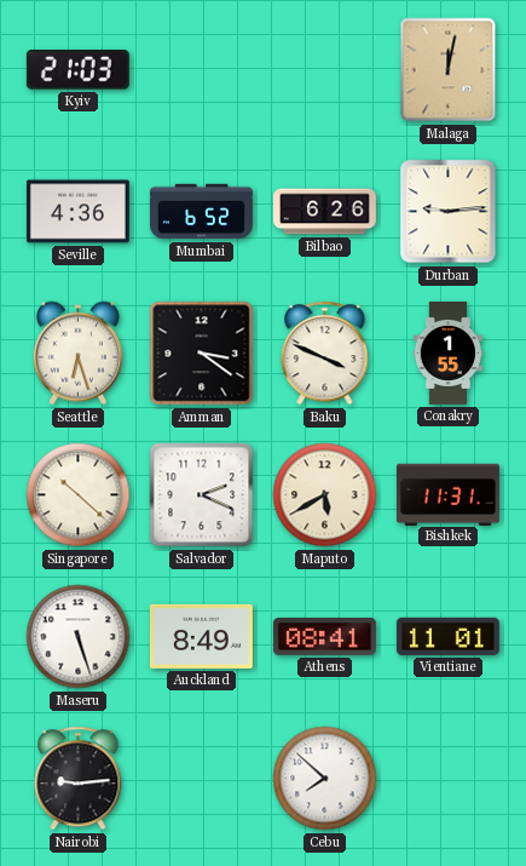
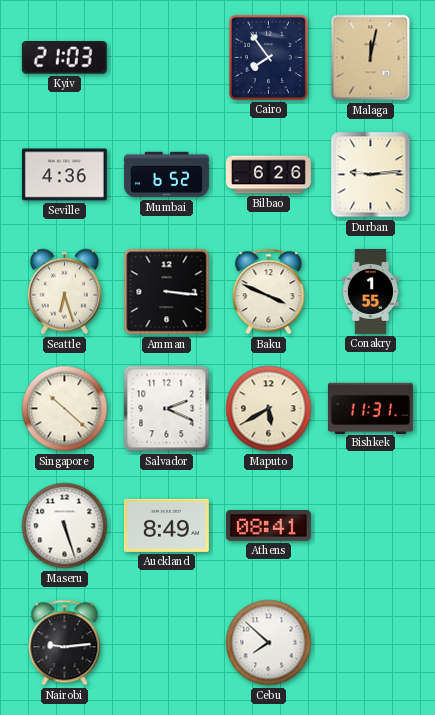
Cairo: none -> 7:54
Amman: 3:21 -> 3:16
Vientiane: 11:01 -> none
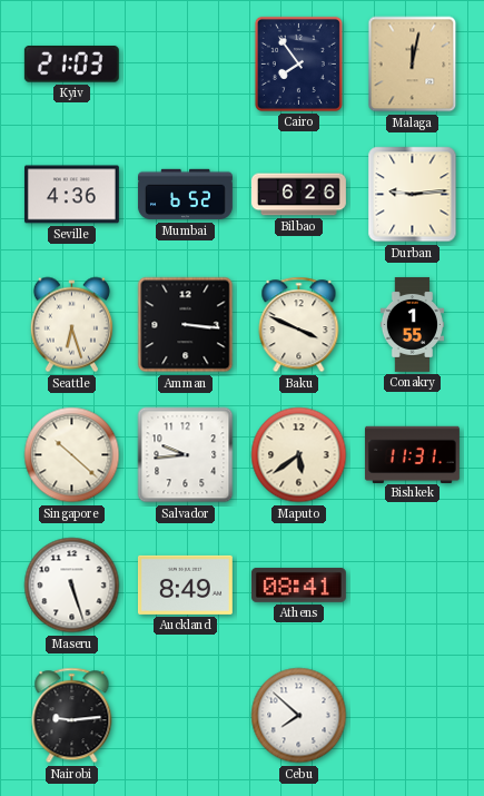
Salvador: 2:19 -> 9:44
Maputo: 5:40 -> 5:39
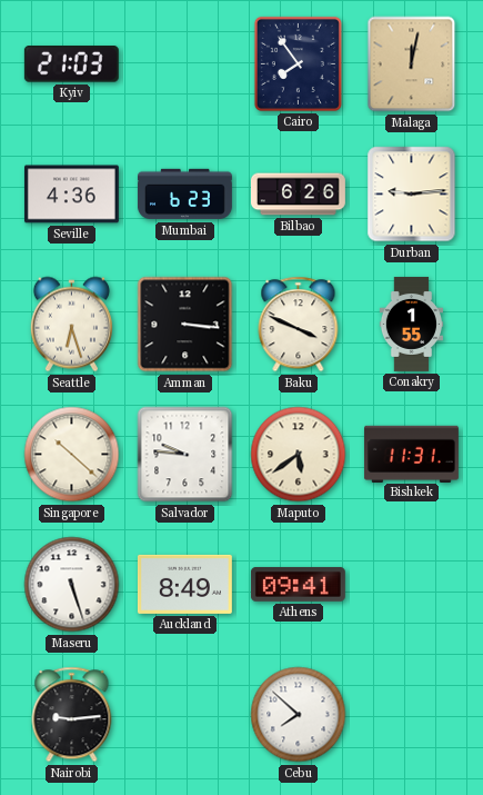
Mumbai: 6:52 -> 6:23
Salvador: 9:44 -> 9:46
Athens: 08:41 -> 09:41
